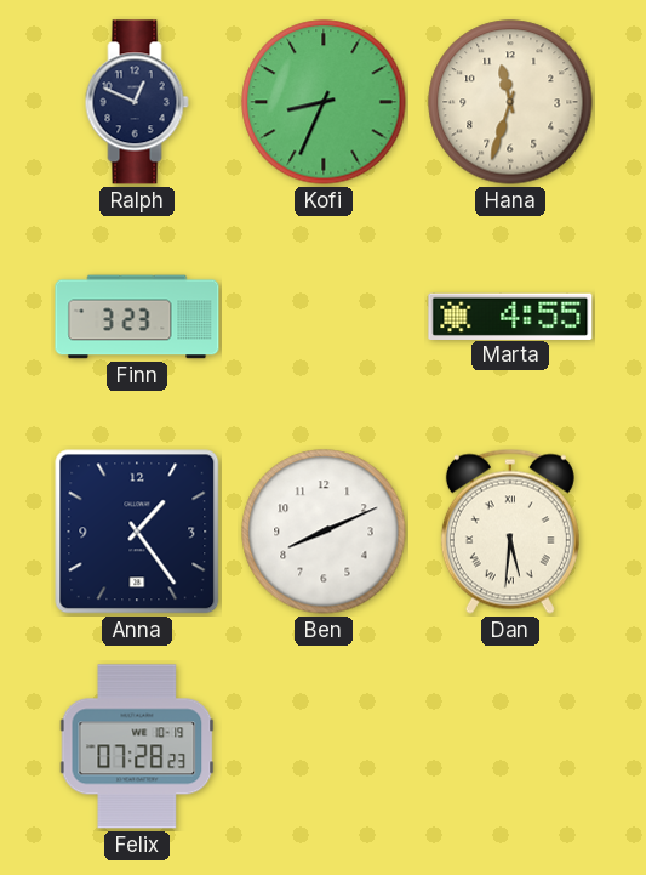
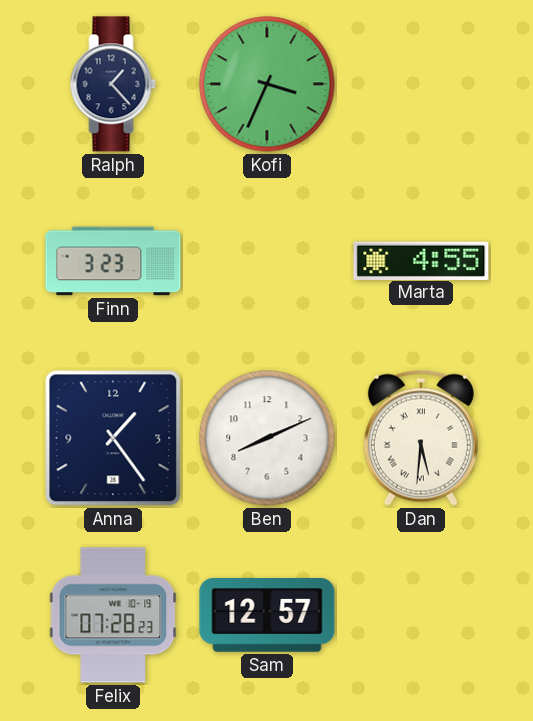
Ralph: 12:49 -> 1:23
Kofi: 8:34 -> 3:34
Hana: 11:33 -> none
Sam: none -> 12:57
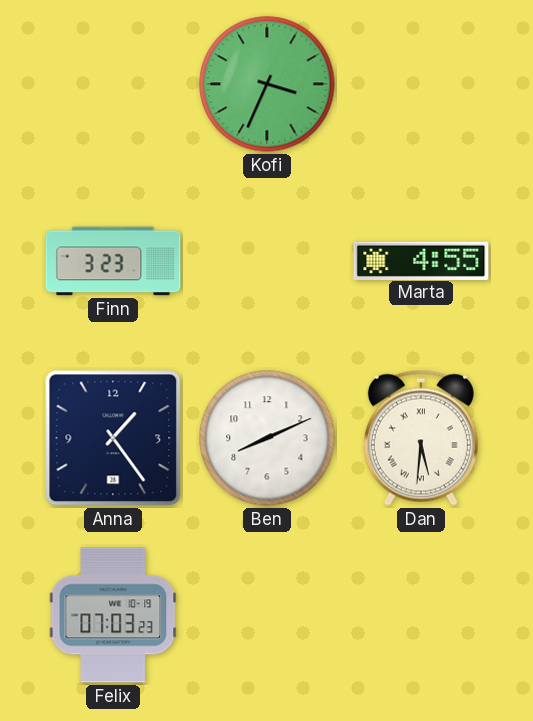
Ralph: 1:23 -> none
Felix: 07:28 -> 07:03
Sam: 12:57 -> none
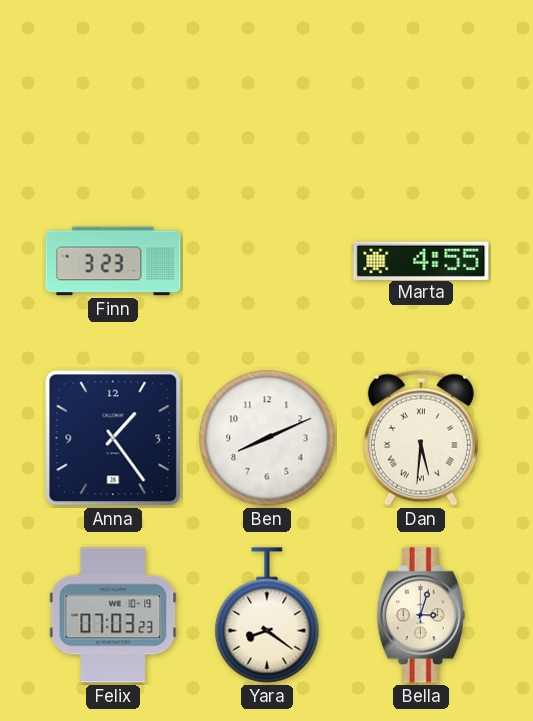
Kofi: 3:34 -> none
Yara: none -> 8:21
Bella: none -> 3:03
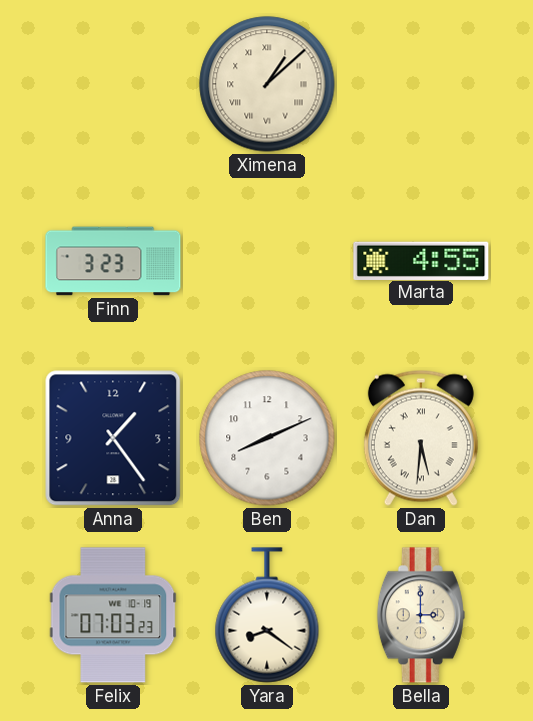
Ximena: none -> 1:08
Bella: 3:03 -> 3:00
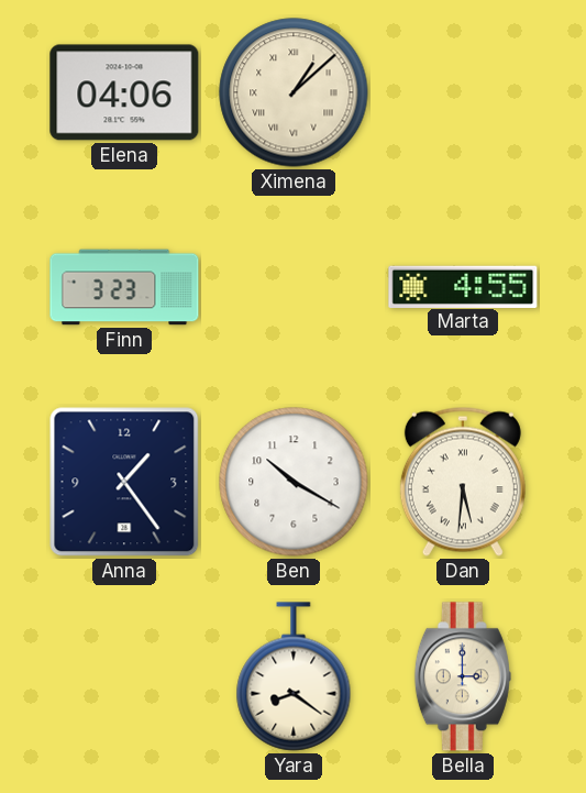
Elena: none -> 04:06
Ben: 8:11 -> 10:20
Felix: 07:03 -> none
